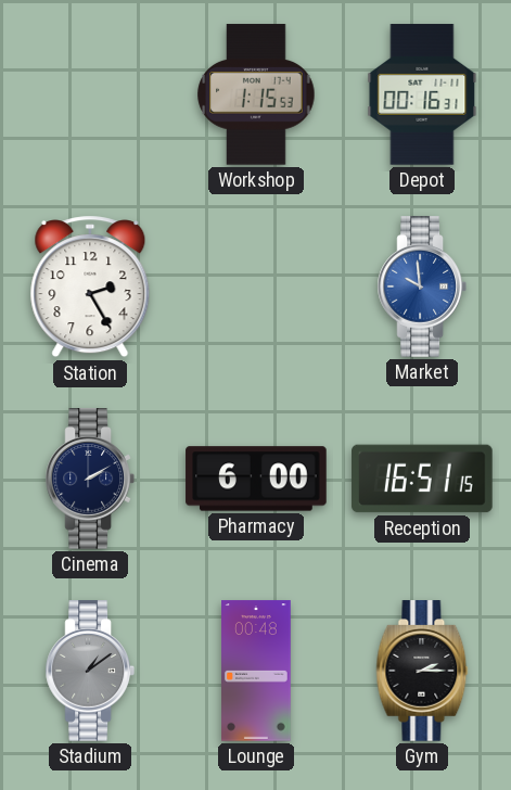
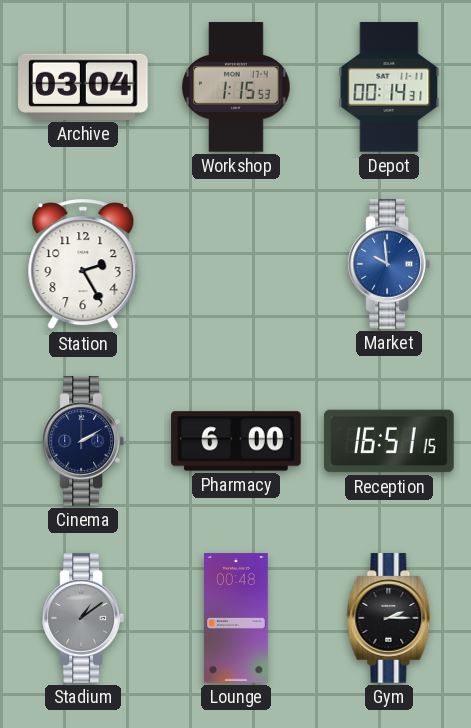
Archive: none -> 03:04
Depot: 00:16 -> 00:14
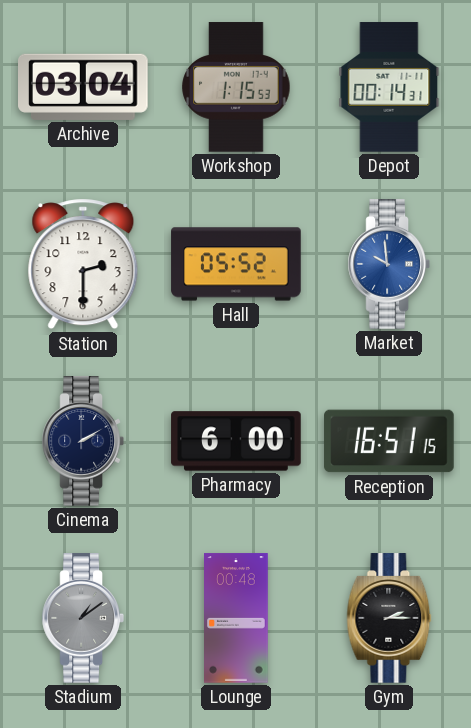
Station: 2:25 -> 2:30
Hall: none -> 05:52
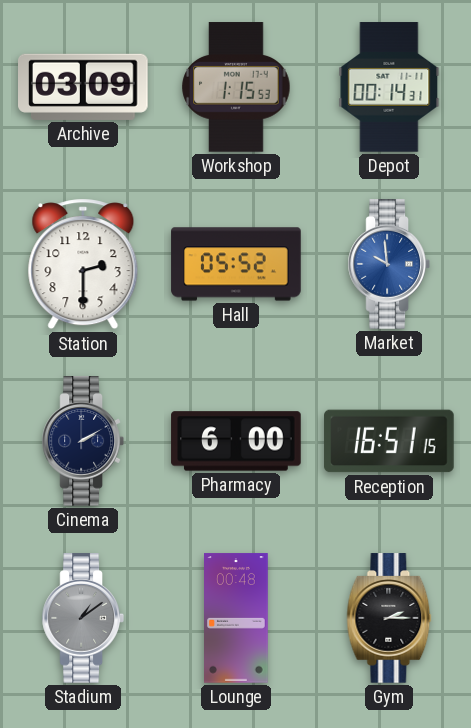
Archive: 03:04 -> 03:09
